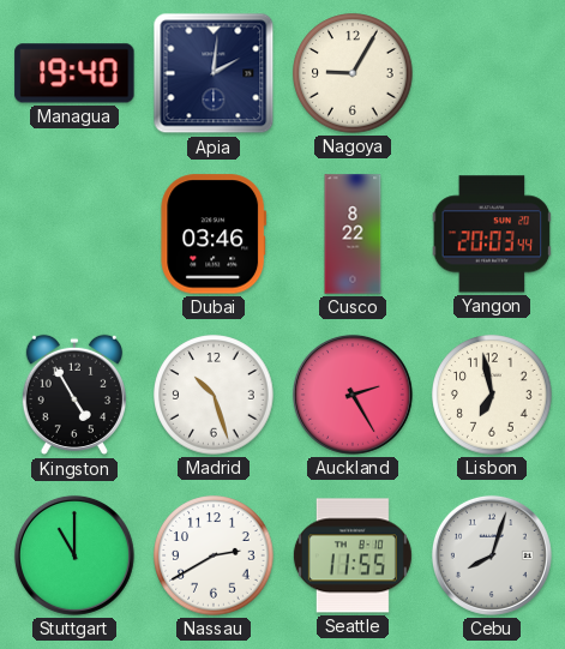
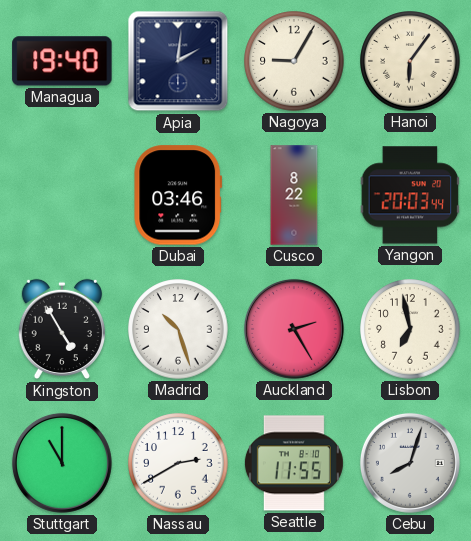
Hanoi: none -> 6:06
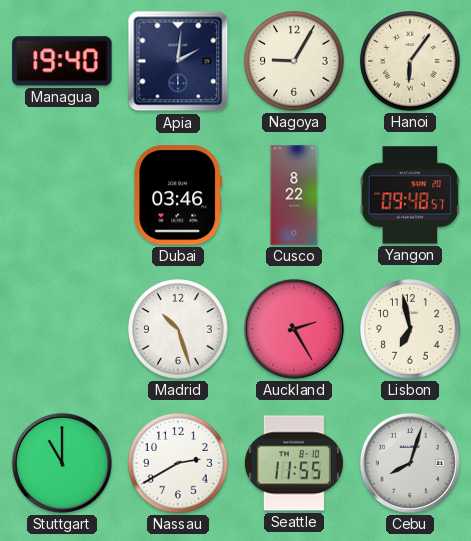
Yangon: 20:03 -> 09:48
Kingston: 4:55 -> none
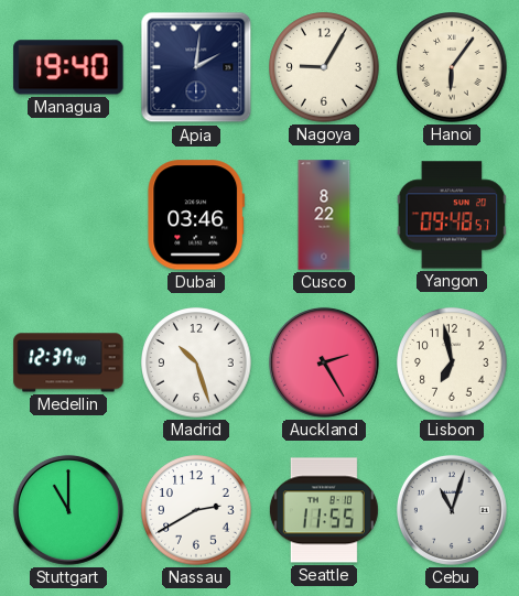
Medellin: none -> 12:37
Cebu: 8:03 -> 11:03
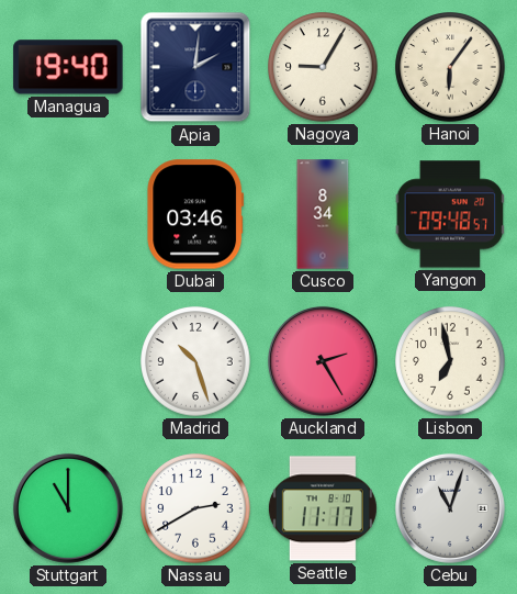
Cusco: 8:22 -> 8:34
Medellin: 12:37 -> none
Seattle: 11:55 -> 11:17
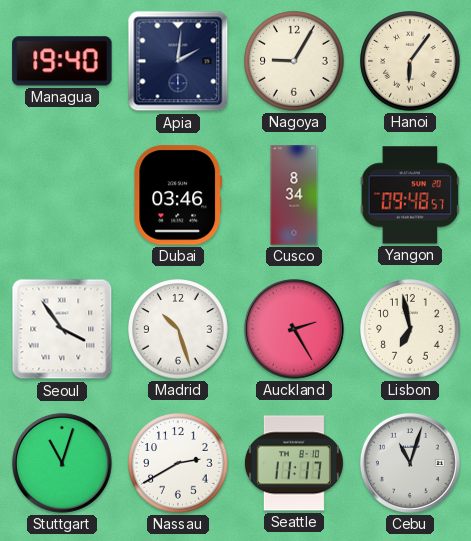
Seoul: none -> 3:54
Stuttgart: 11:00 -> 11:03
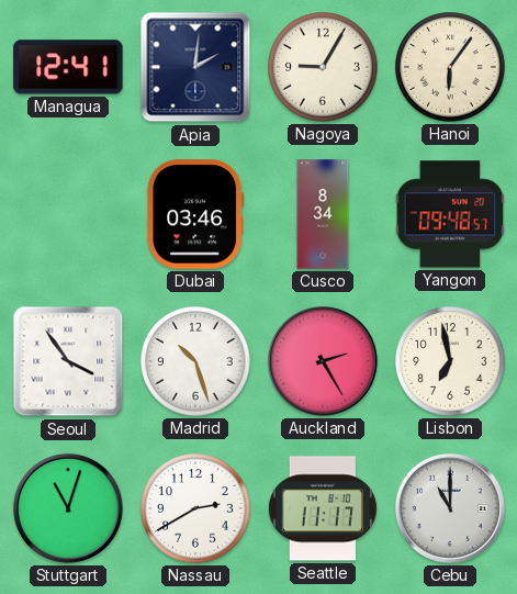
Managua: 19:40 -> 12:41
Cebu: 11:03 -> 11:00
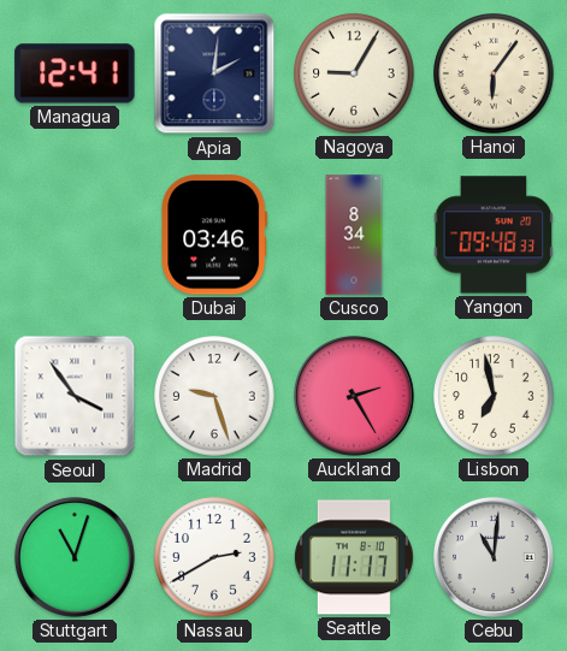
Yangon: 09:48:57 -> 09:48:33
Madrid: 10:27 -> 9:27
Cebu: 11:00 -> 11:01
